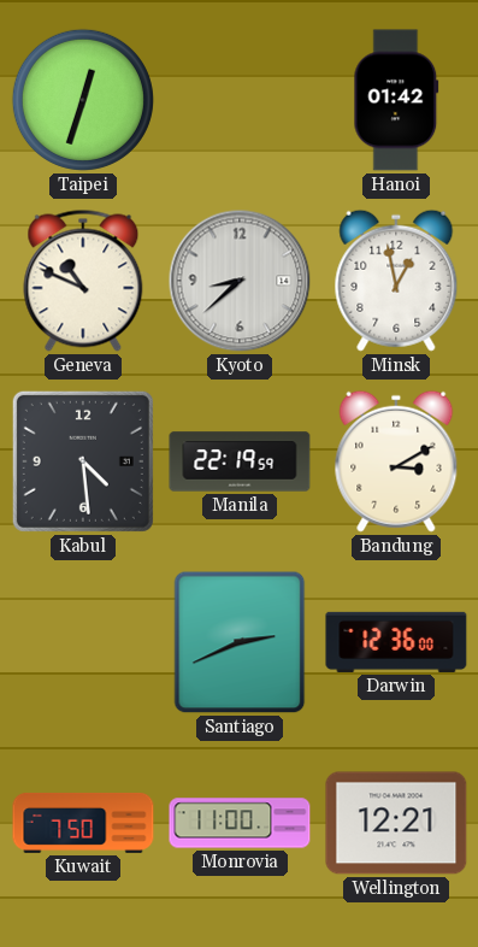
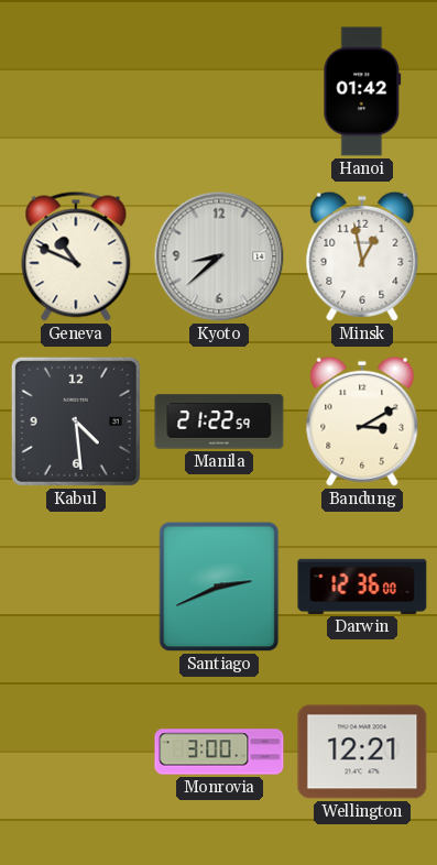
Taipei: 12:33 -> none
Manila: 22:19 -> 21:22
Kuwait: 7:50 -> none
Monrovia: 11:00 -> 3:00
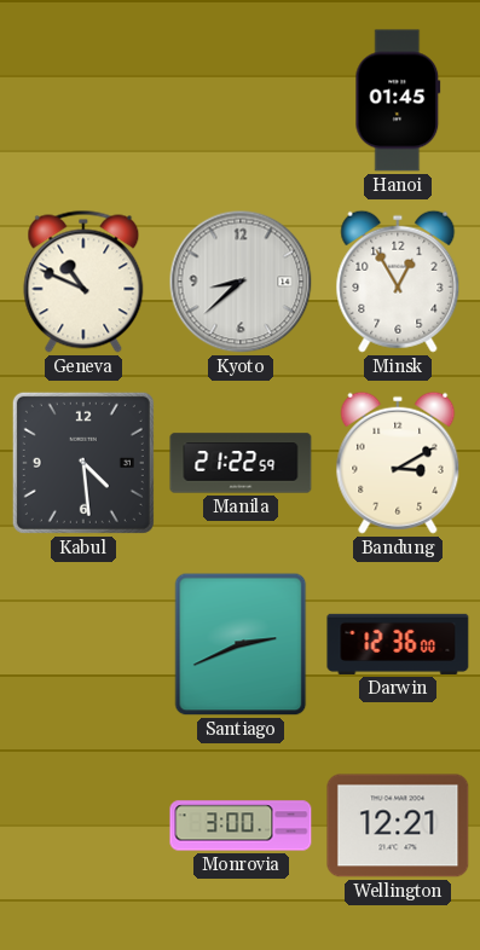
Hanoi: 01:42 -> 01:45
Minsk: 12:58 -> 12:55
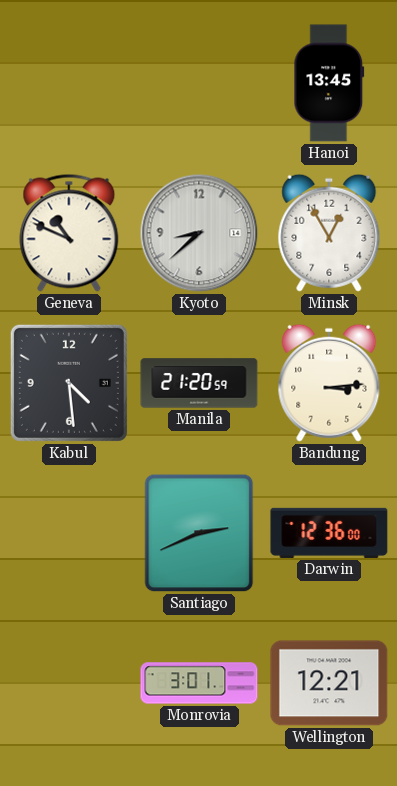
Hanoi: 01:45 -> 13:45
Manila: 21:22 -> 21:20
Bandung: 3:10 -> 3:14
Monrovia: 3:00 -> 3:01
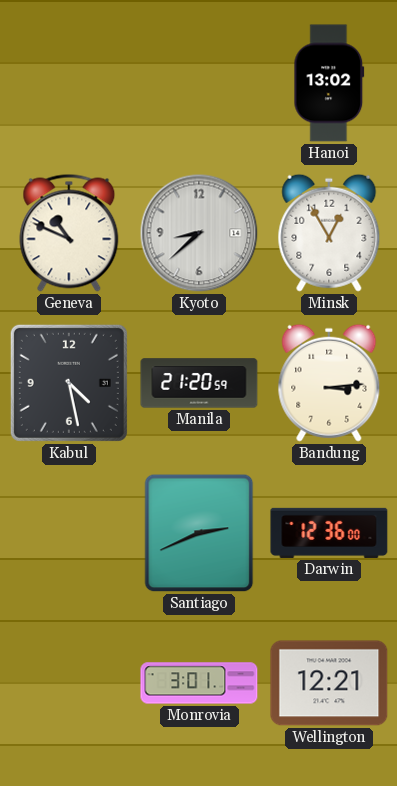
Hanoi: 13:45 -> 13:02
Kabul: 4:29 -> 4:28
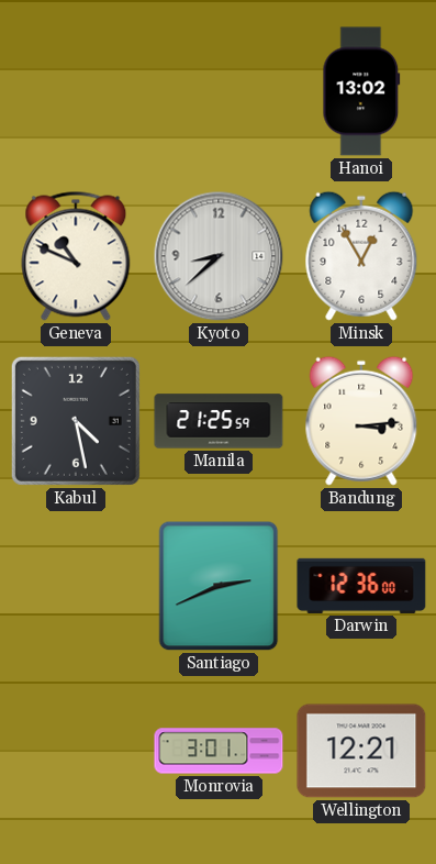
Manila: 21:20 -> 21:25
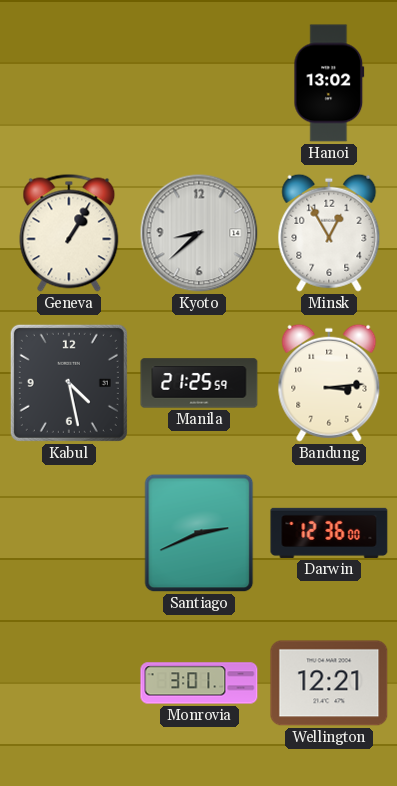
Geneva: 10:49 -> 1:05
